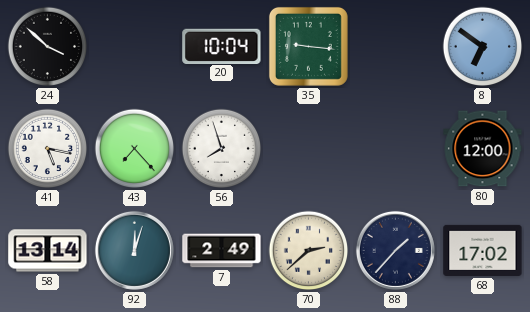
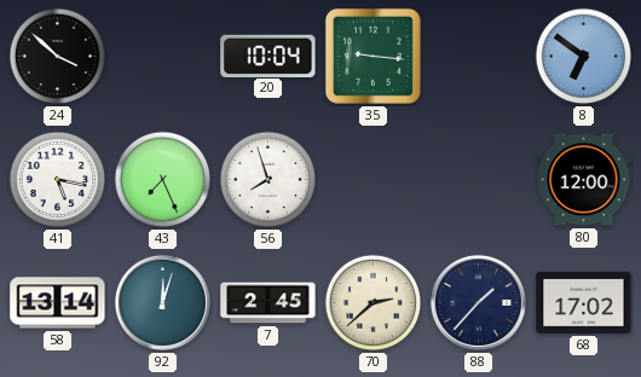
43: 7:23 -> 7:26
7: 2:49 -> 2:45
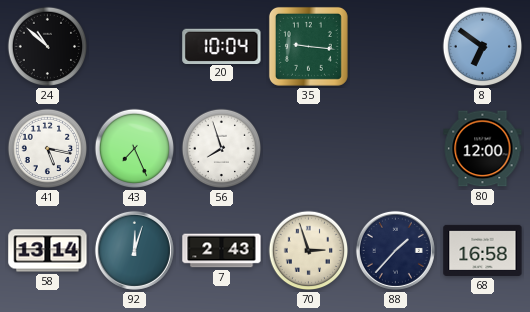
24: 3:52 -> 10:52
7: 2:45 -> 2:43
70: 2:38 -> 2:57
68: 17:02 -> 16:58
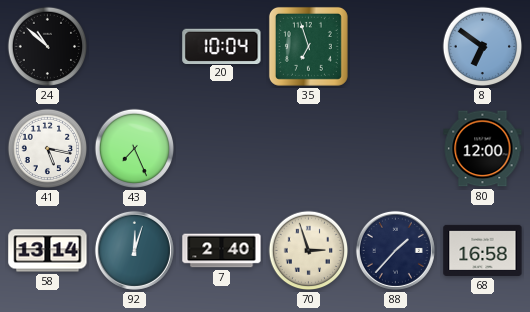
35: 9:16 -> 6:57
56: 7:57 -> none
7: 2:43 -> 2:40
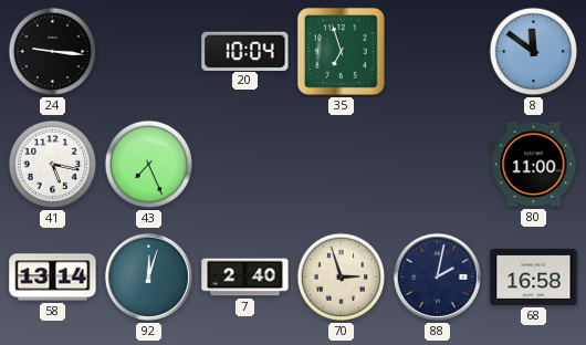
24: 10:52 -> 9:16
8: 6:51 -> 11:51
80: 12:00 -> 11:00
88: 1:37 -> 2:02
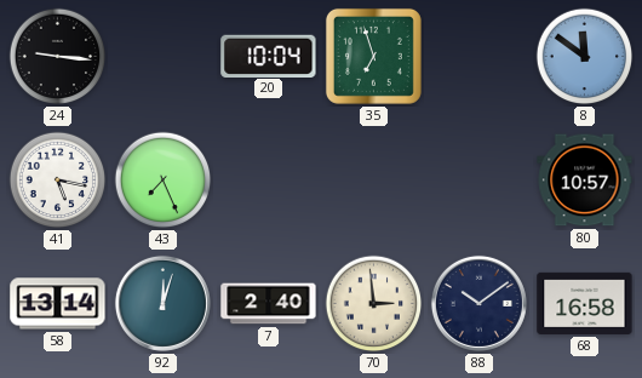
80: 11:00 -> 10:57
70: 2:57 -> 2:59
88: 2:02 -> 10:09
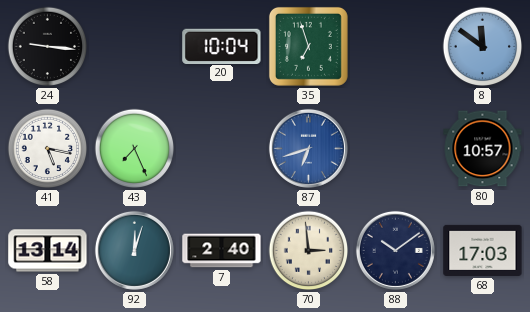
87: none -> 6:42
68: 16:58 -> 17:03
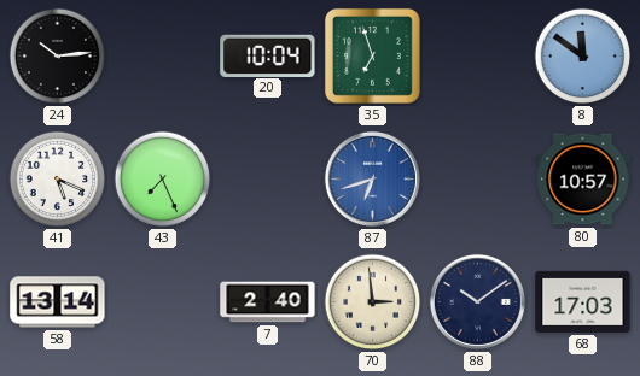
24: 9:16 -> 10:14
41: 5:17 -> 5:19
92: 12:03 -> none
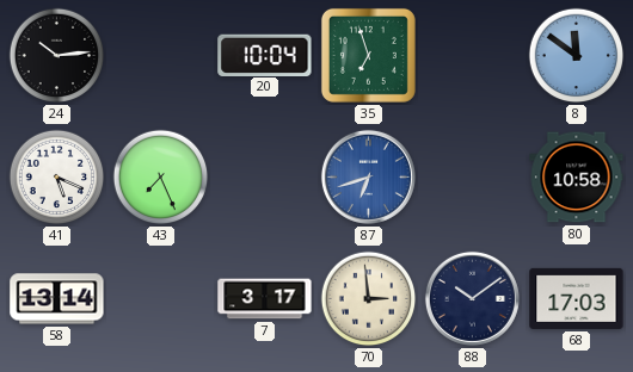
80: 10:57 -> 10:58
7: 2:40 -> 3:17
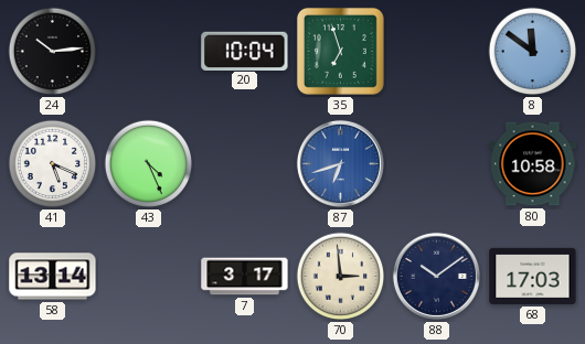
43: 7:26 -> 4:26
